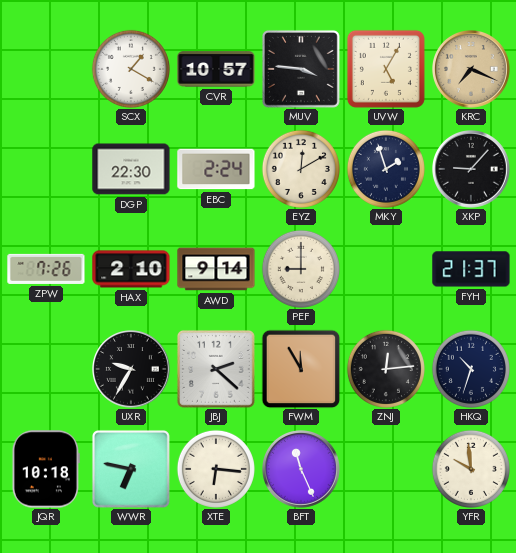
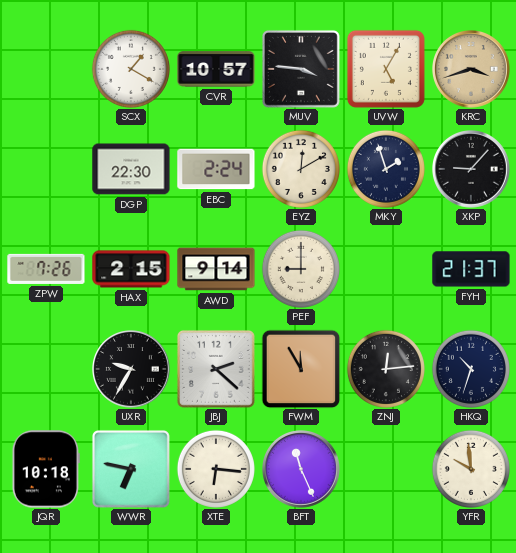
KRC: 7:19 -> 3:42
HAX: 2:10 -> 2:15
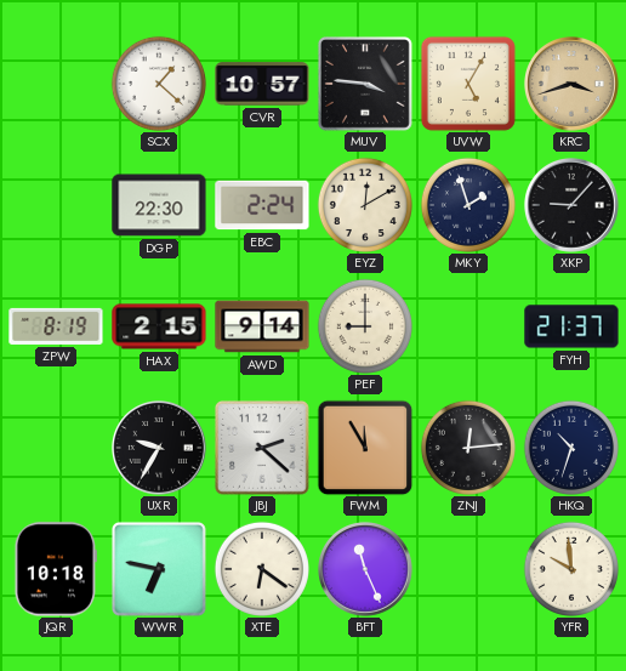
SCX: 1:20 -> 1:22
ZPW: 7:26 -> 8:19
XTE: 6:16 -> 6:21
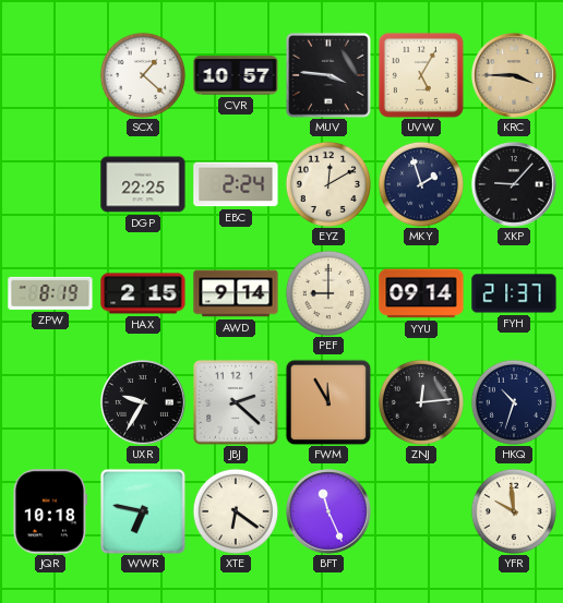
KRC: 3:42 -> 3:45
DGP: 22:30 -> 22:25
YYU: none -> 09:14
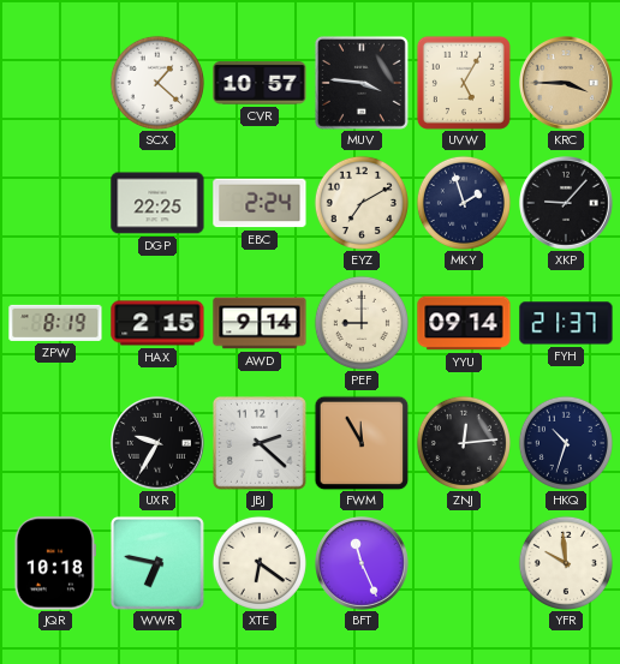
EYZ: 12:10 -> 7:10
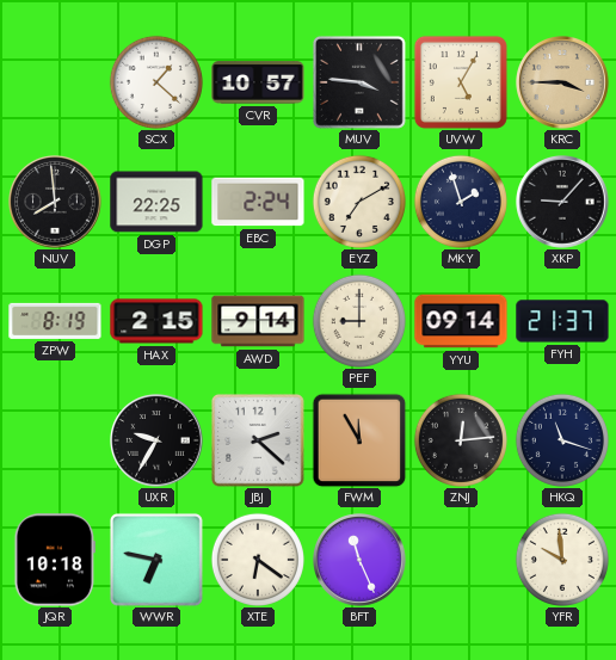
NUV: none -> 7:59
HKQ: 10:33 -> 11:18
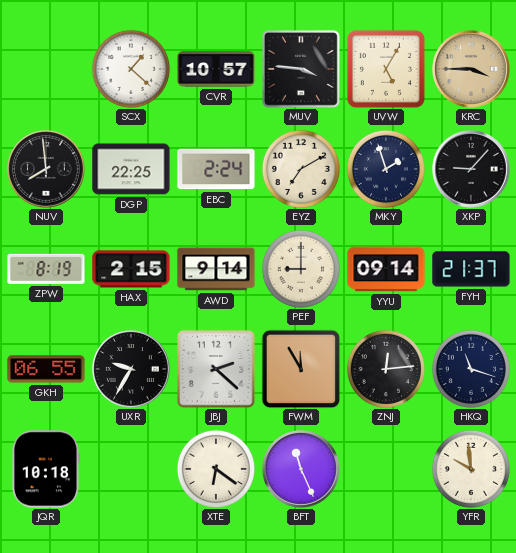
GKH: none -> 06:55
WWR: 6:47 -> none
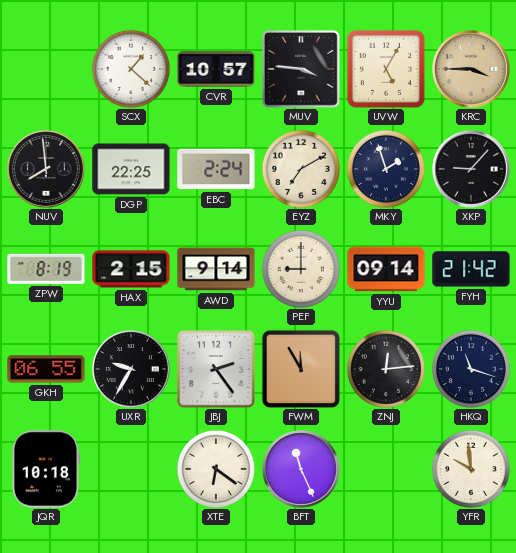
FYH: 21:37 -> 21:42
JBJ: 2:22 -> 2:24
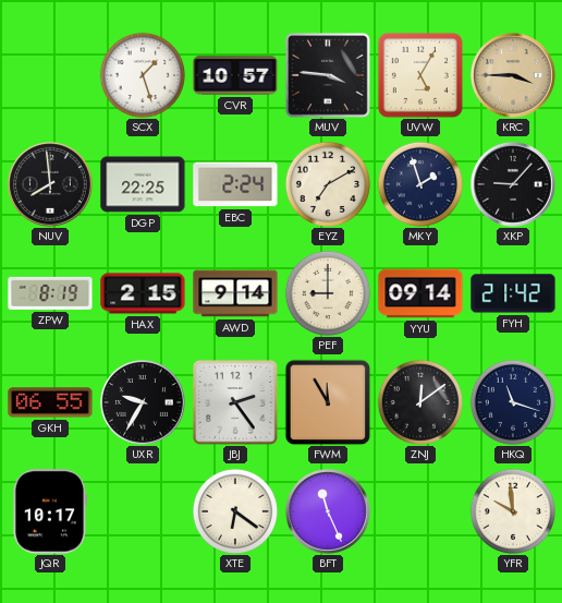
SCX: 1:22 -> 1:27
ZNJ: 12:14 -> 12:09
JQR: 10:18 -> 10:17
